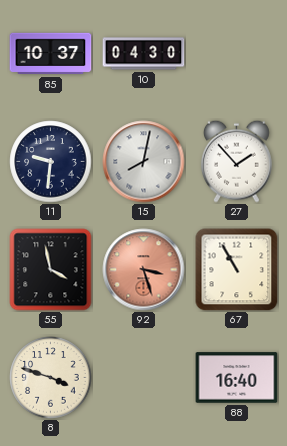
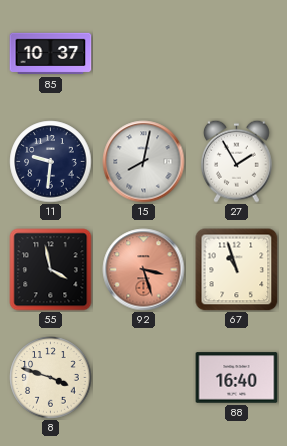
10: 04:30 -> none
27: 1:53 -> 1:55
67: 10:55 -> 10:57
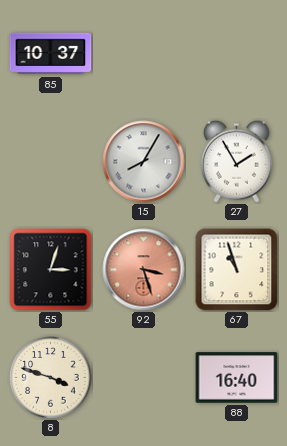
11: 9:31 -> none
15: 8:02 -> 8:05
55: 3:58 -> 3:03
